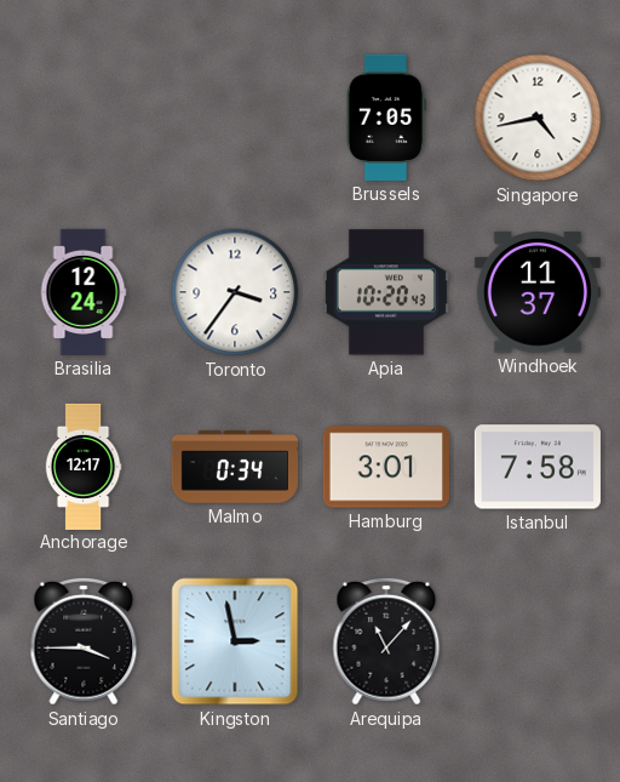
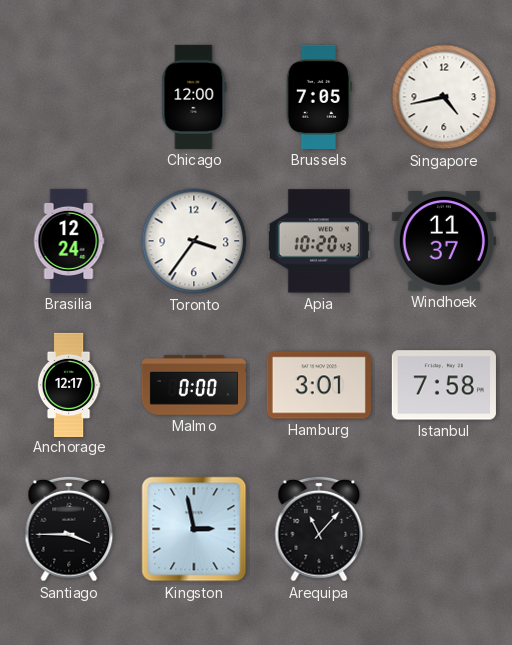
Chicago: none -> 12:00
Malmo: 0:34 -> 0:00
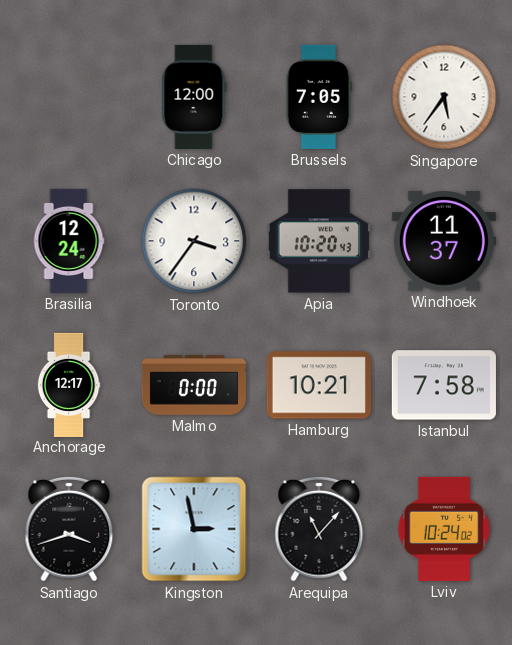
Singapore: 4:43 -> 5:36
Hamburg: 3:01 -> 10:21
Santiago: 3:45 -> 3:42
Lviv: none -> 10:24
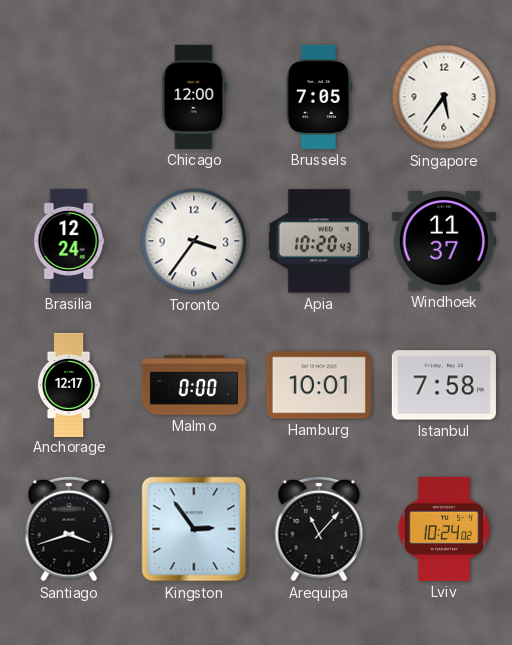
Hamburg: 10:21 -> 10:01
Kingston: 2:58 -> 2:54
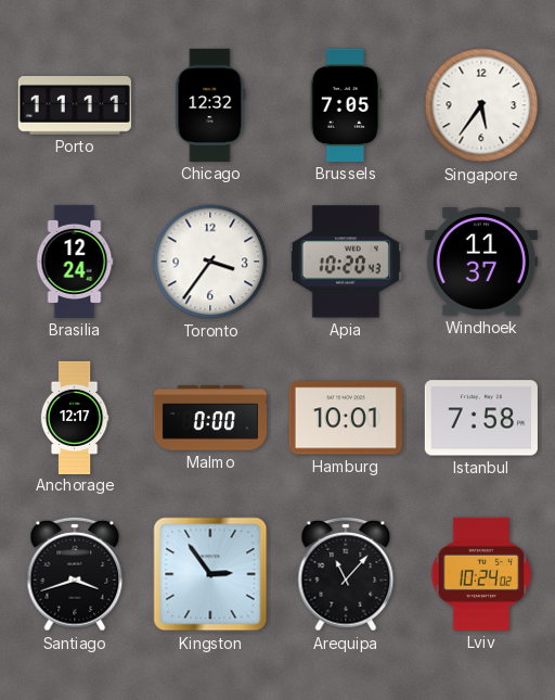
Porto: none -> 11:11
Chicago: 12:00 -> 12:32
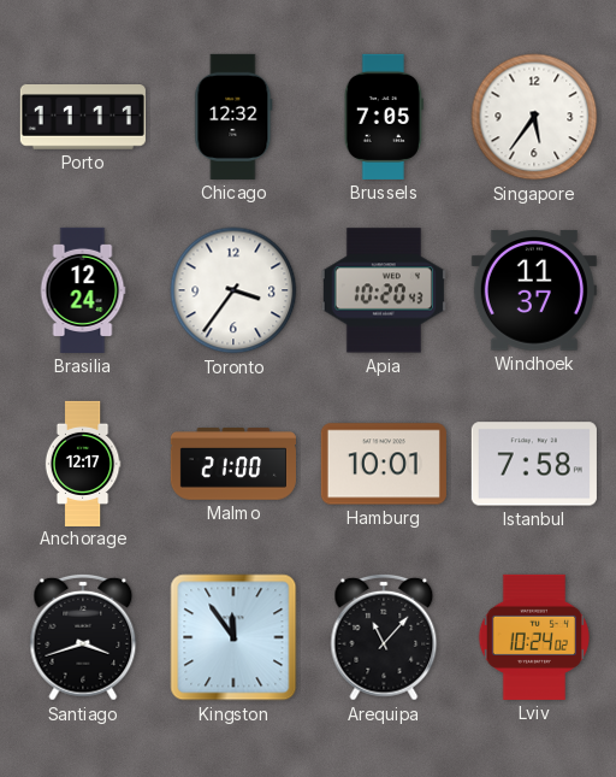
Malmo: 0:00 -> 21:00
Kingston: 2:54 -> 11:54
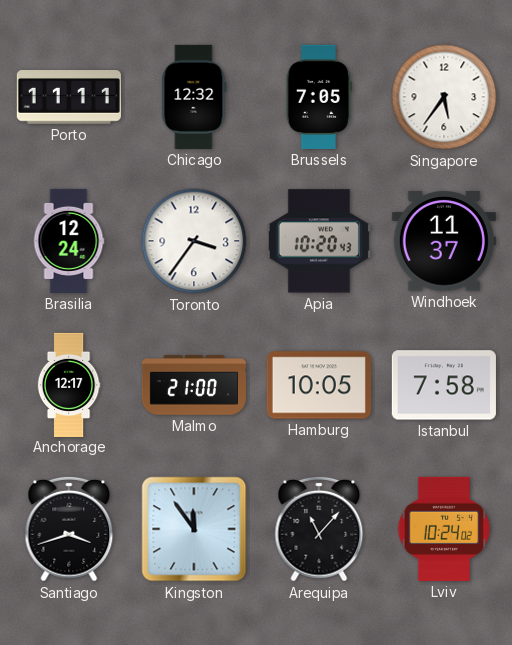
Hamburg: 10:01 -> 10:05
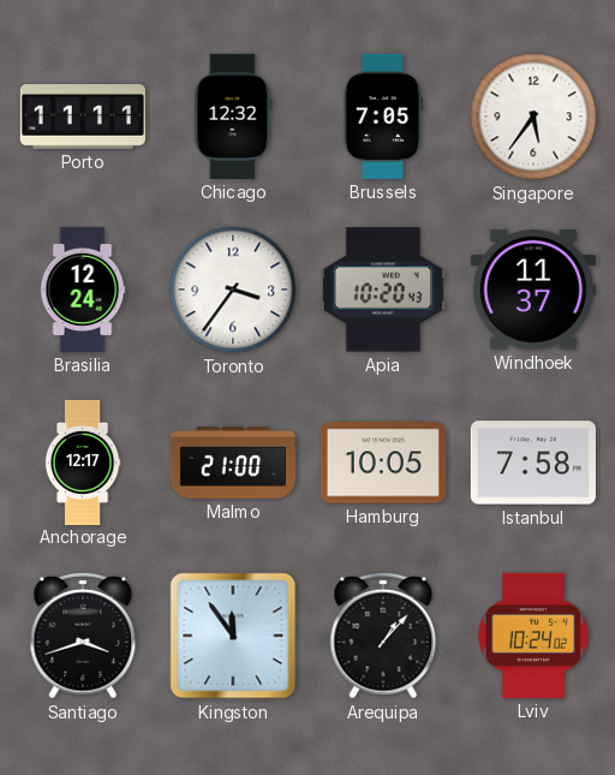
Arequipa: 11:07 -> 1:07
